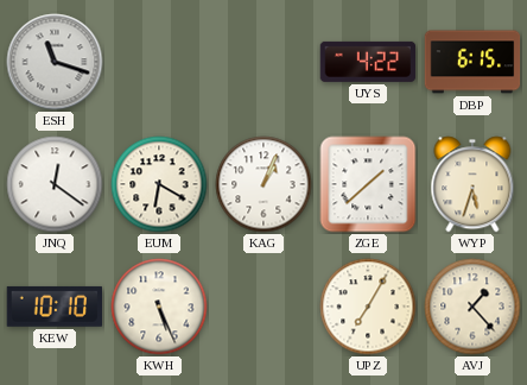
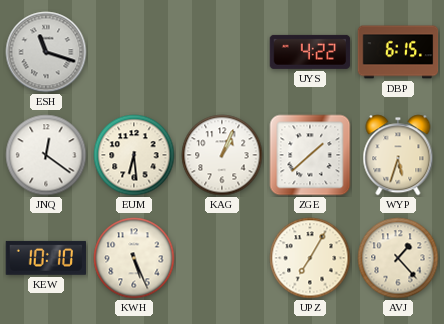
EUM: 6:20 -> 6:29
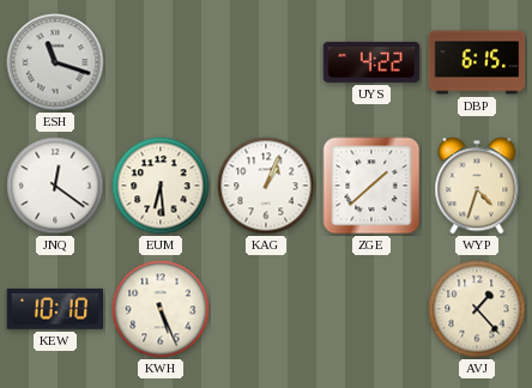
WYP: 5:33 -> 4:33
UPZ: 7:05 -> none
